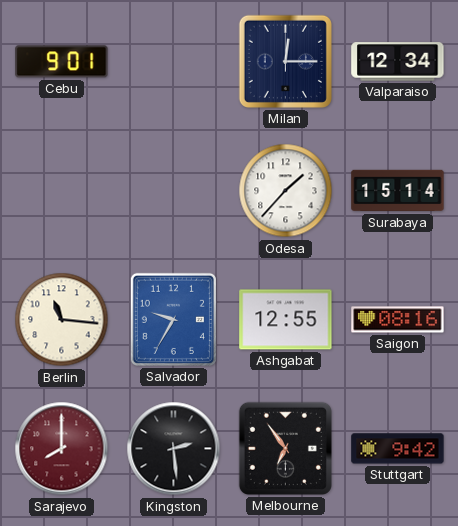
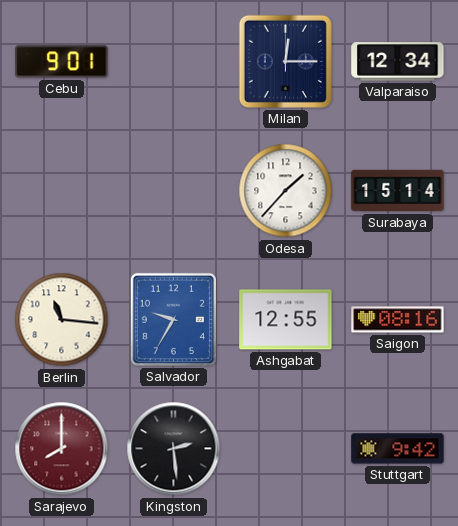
Melbourne: 6:54 -> none
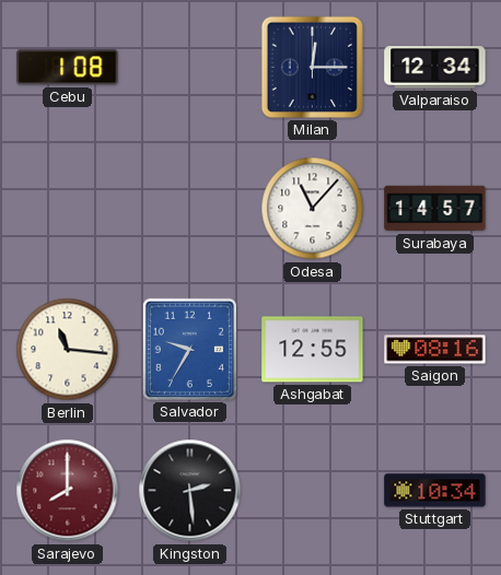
Cebu: 9:01 -> 1:08
Odesa: 1:37 -> 11:07
Surabaya: 15:14 -> 14:57
Stuttgart: 9:42 -> 10:34
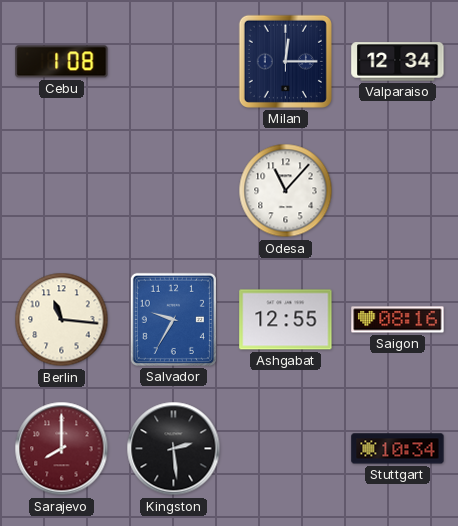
Surabaya: 14:57 -> none
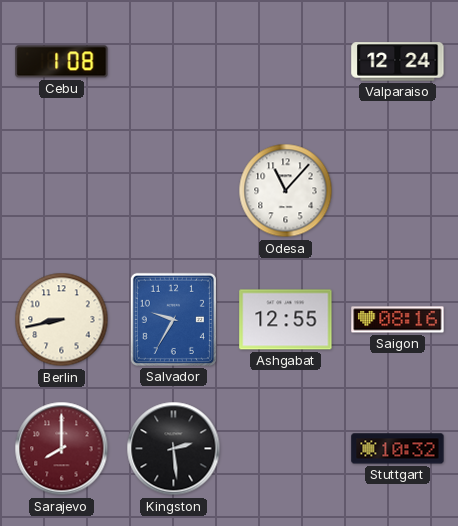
Milan: 12:15 -> none
Valparaiso: 12:34 -> 12:24
Berlin: 11:16 -> 8:43
Stuttgart: 10:34 -> 10:32
